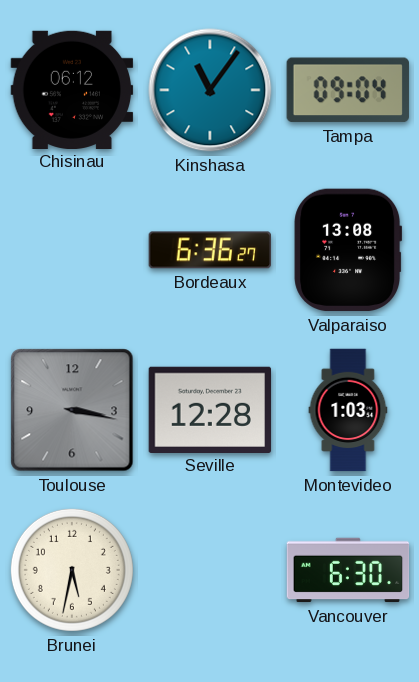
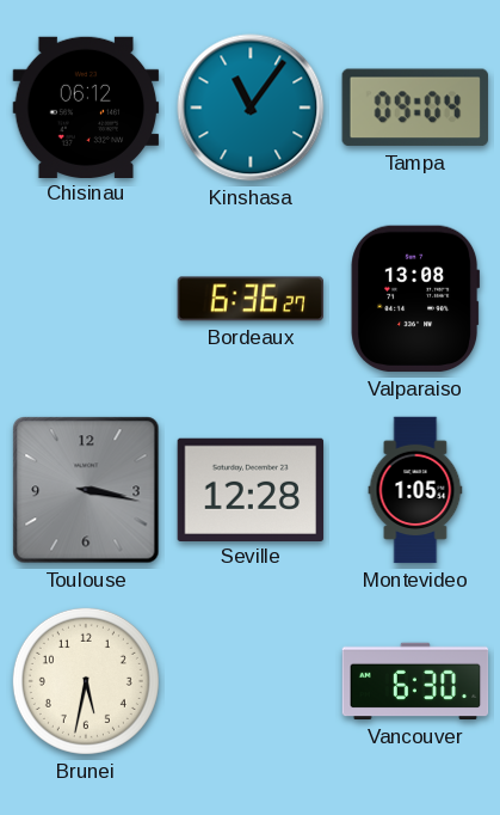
Montevideo: 1:03 -> 1:05
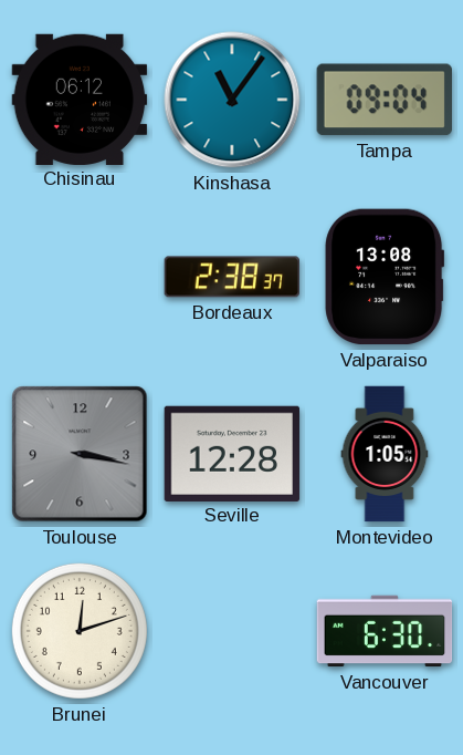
Bordeaux: 6:36 -> 2:38
Brunei: 5:32 -> 12:12
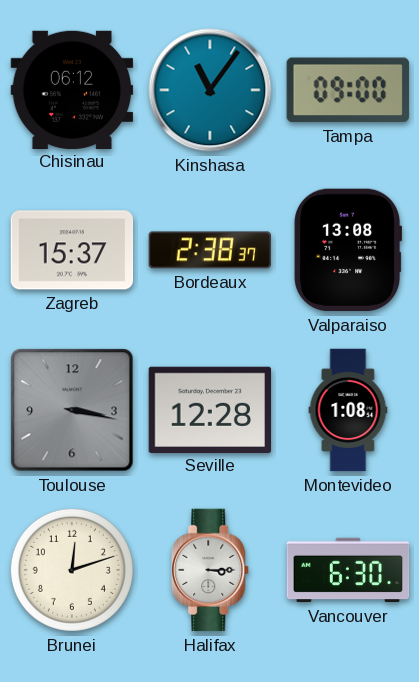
Tampa: 09:04 -> 09:00
Zagreb: none -> 15:37
Montevideo: 1:05 -> 1:08
Halifax: none -> 3:15
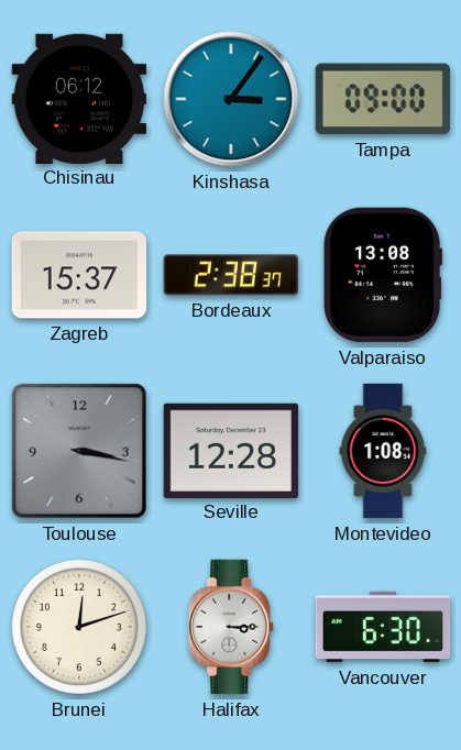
Kinshasa: 11:06 -> 3:06
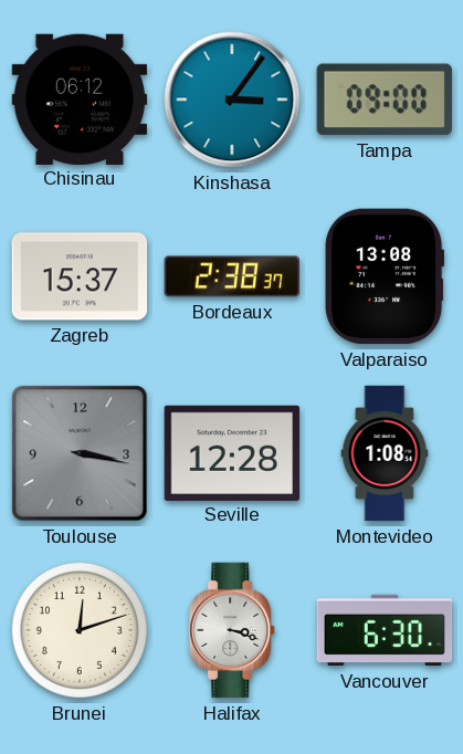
Halifax: 3:15 -> 3:18
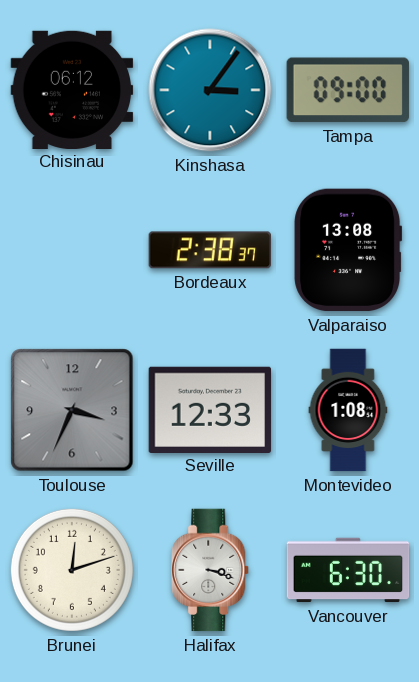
Zagreb: 15:37 -> none
Toulouse: 3:17 -> 3:34
Seville: 12:28 -> 12:33
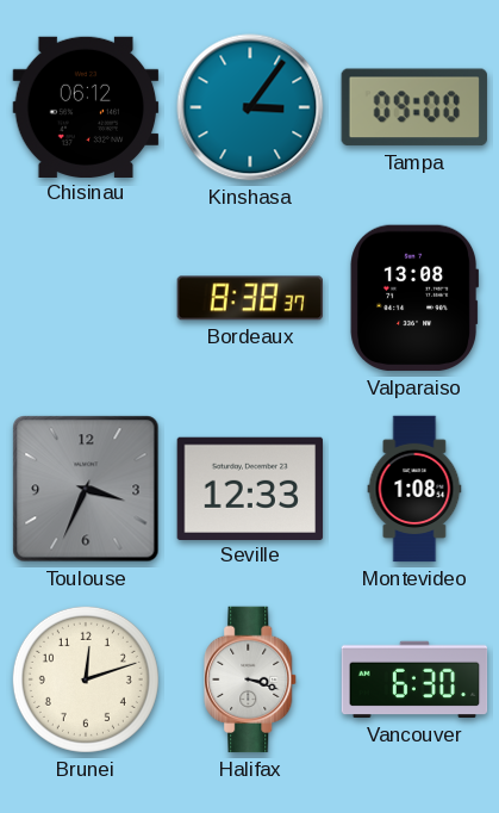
Bordeaux: 2:38 -> 8:38
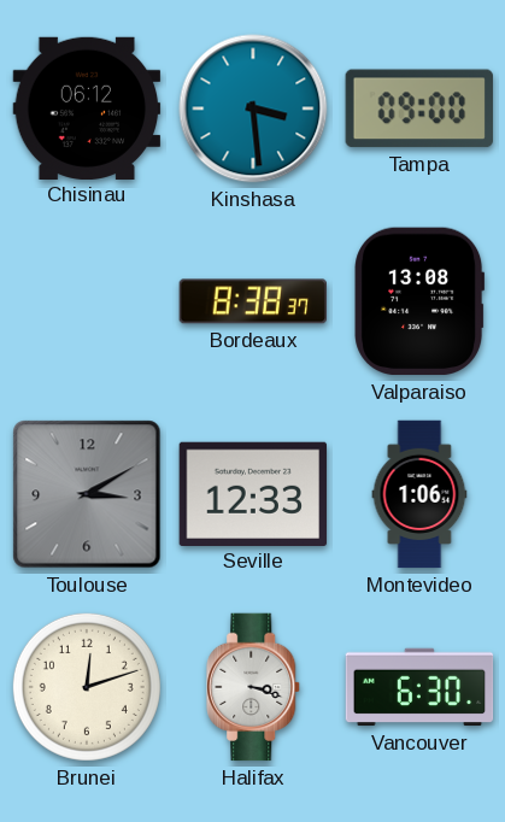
Kinshasa: 3:06 -> 3:29
Toulouse: 3:34 -> 3:10
Montevideo: 1:08 -> 1:06
